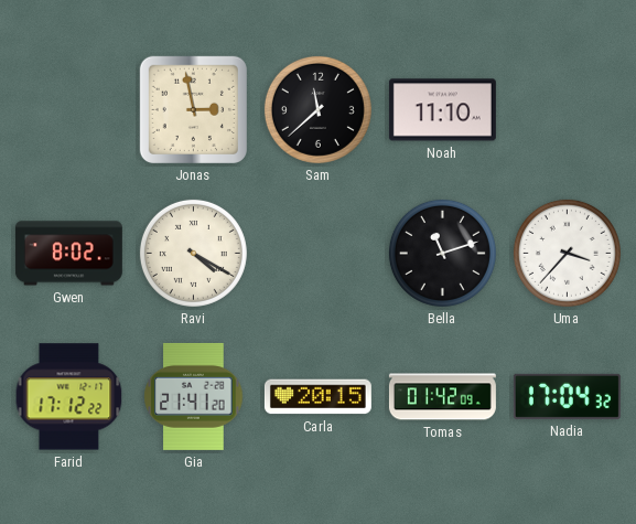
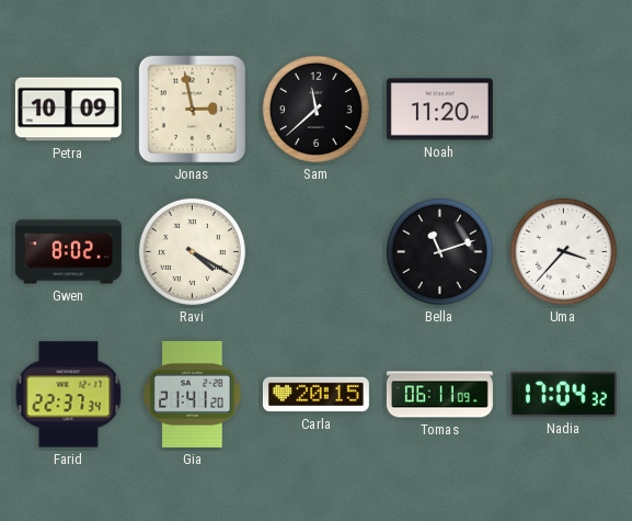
Petra: none -> 10:09
Noah: 11:10 -> 11:20
Farid: 17:12 -> 22:37
Tomas: 01:42 -> 06:11
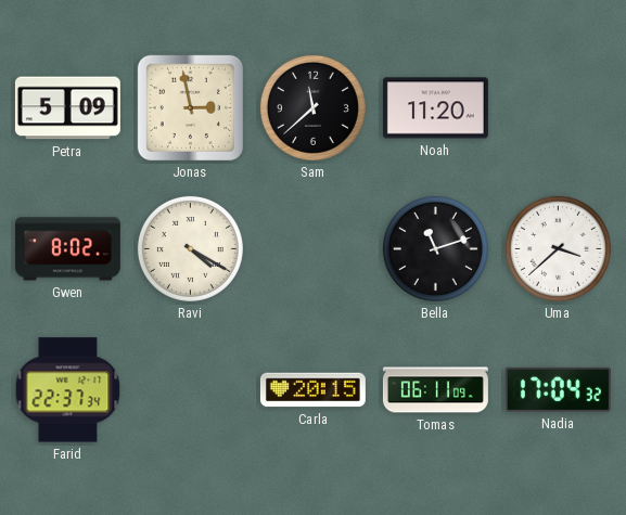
Petra: 10:09 -> 5:09
Uma: 3:37 -> 3:38
Gia: 21:41 -> none
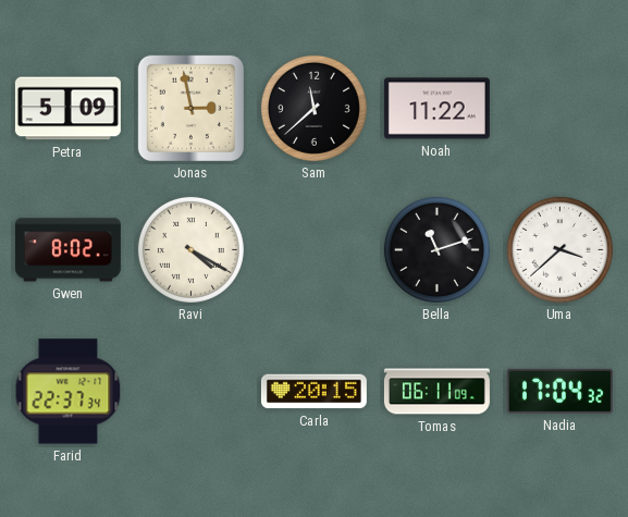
Noah: 11:20 -> 11:22
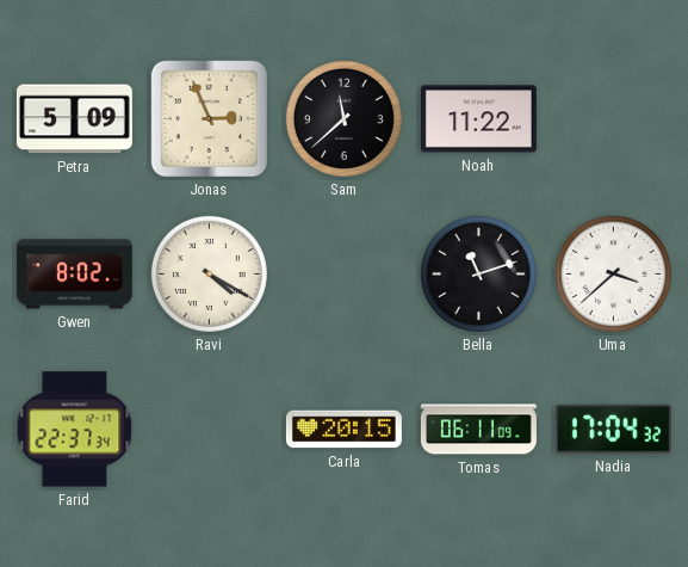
Jonas: 2:58 -> 2:56
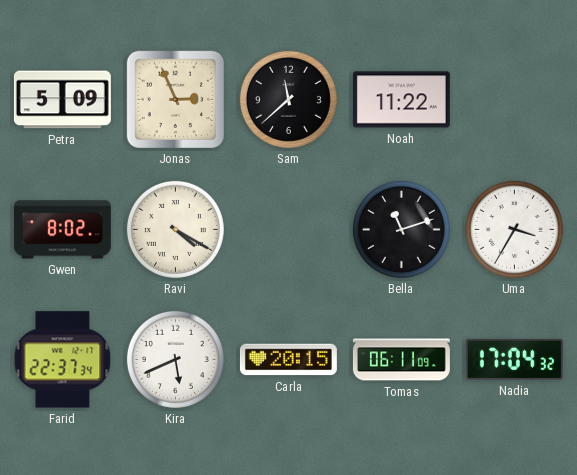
Uma: 3:38 -> 3:35
Kira: none -> 5:41
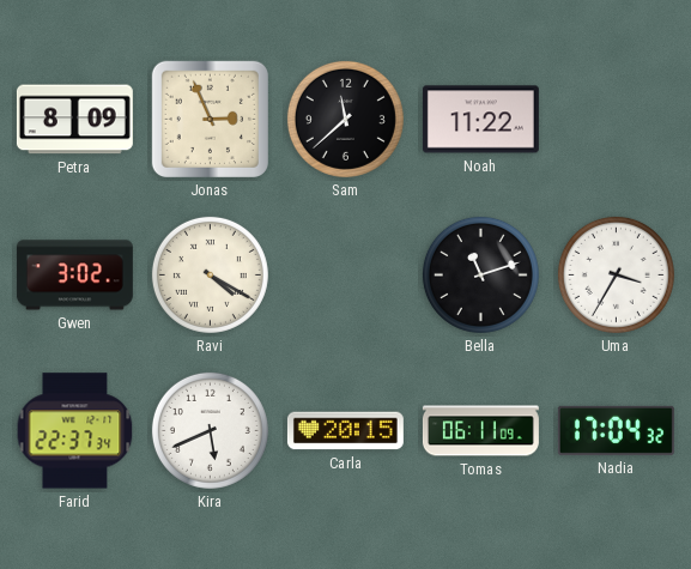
Petra: 5:09 -> 8:09
Gwen: 8:02 -> 3:02
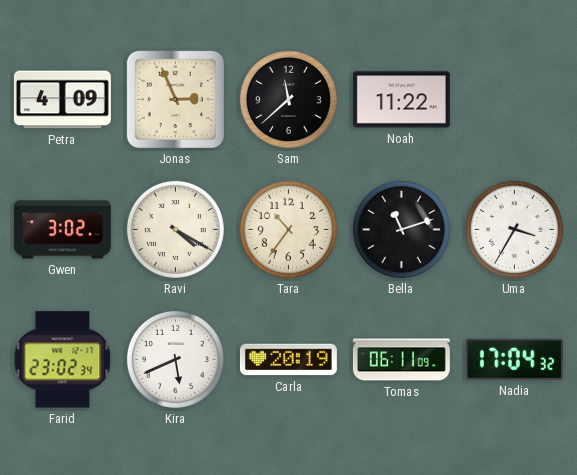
Petra: 8:09 -> 4:09
Tara: none -> 10:36
Farid: 22:37 -> 23:02
Carla: 20:15 -> 20:19
